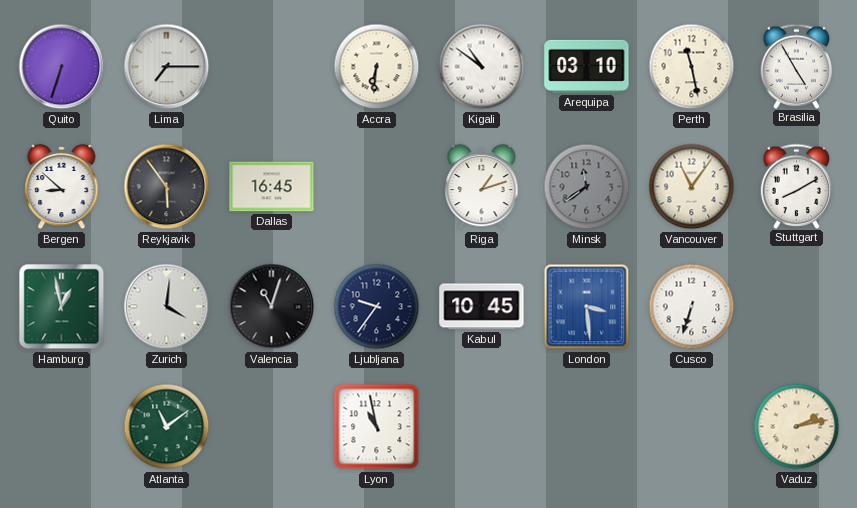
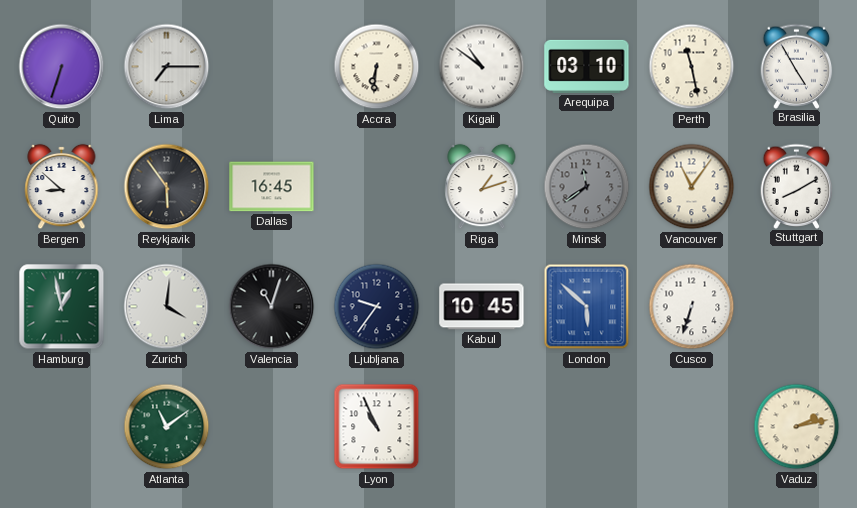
London: 3:29 -> 5:52
Lyon: 10:58 -> 10:56
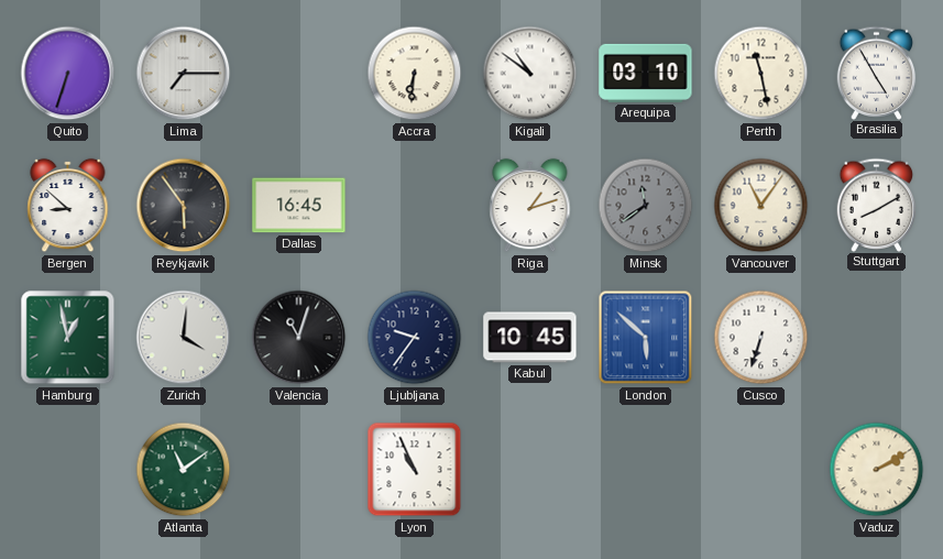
Vaduz: 2:13 -> 2:10
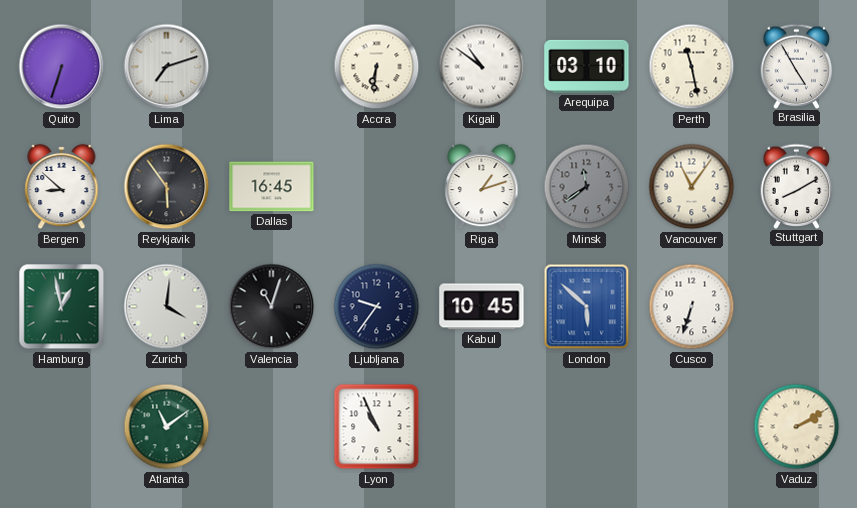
Lima: 7:15 -> 7:12
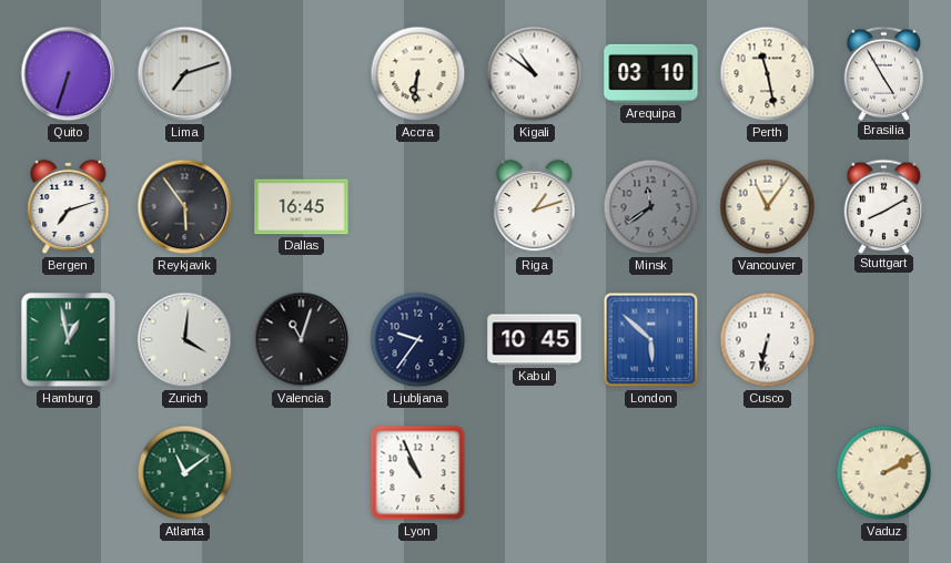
Bergen: 8:52 -> 7:12
Cusco: 6:33 -> 6:32
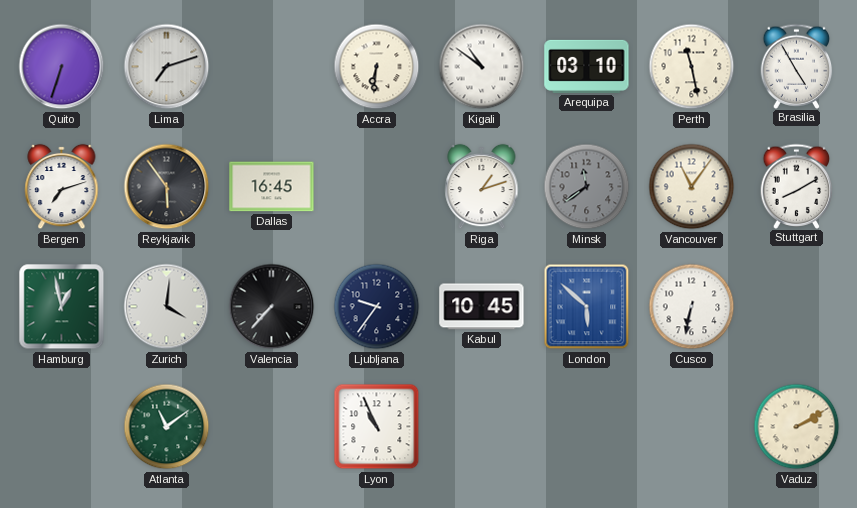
Valencia: 11:03 -> 7:37
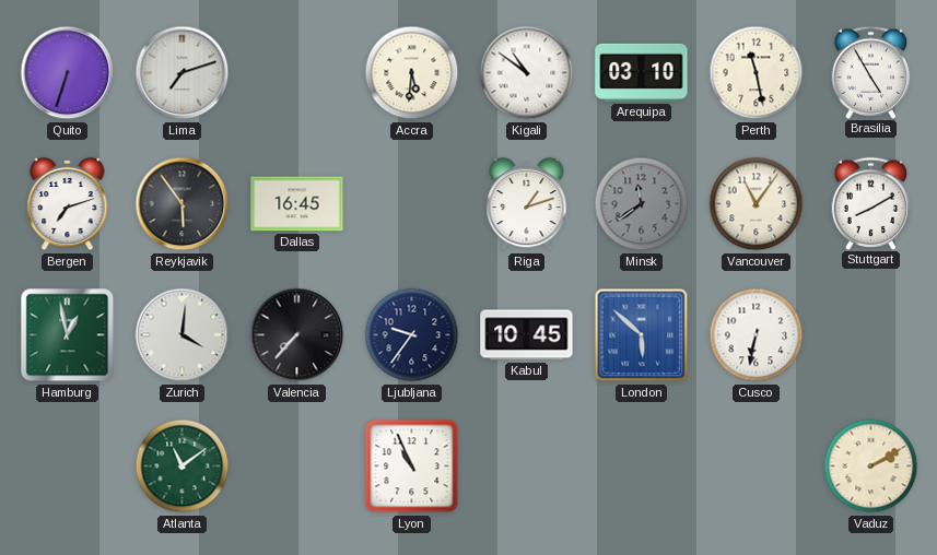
Accra: 6:31 -> 5:31
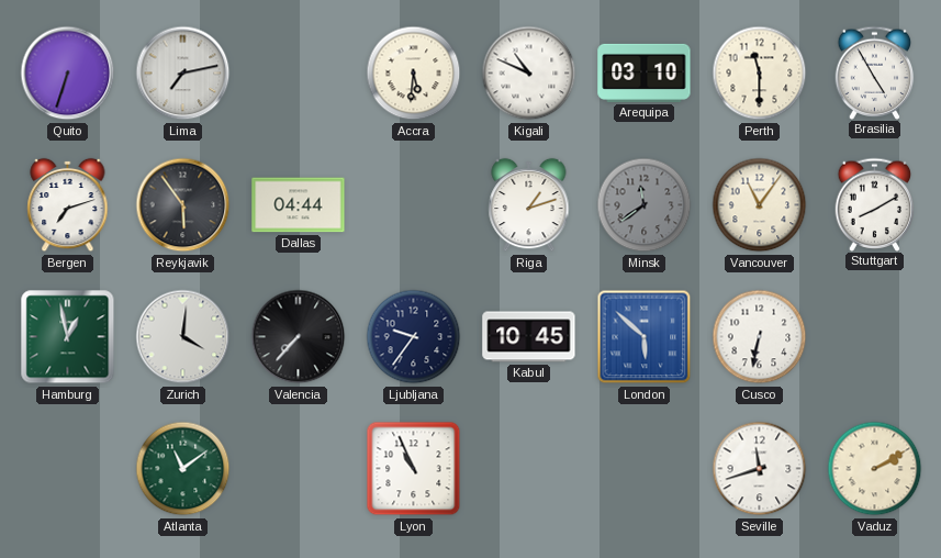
Lima: 7:12 -> 7:13
Kigali: 10:51 -> 10:49
Perth: 11:28 -> 11:30
Dallas: 16:45 -> 04:44
Seville: none -> 11:42
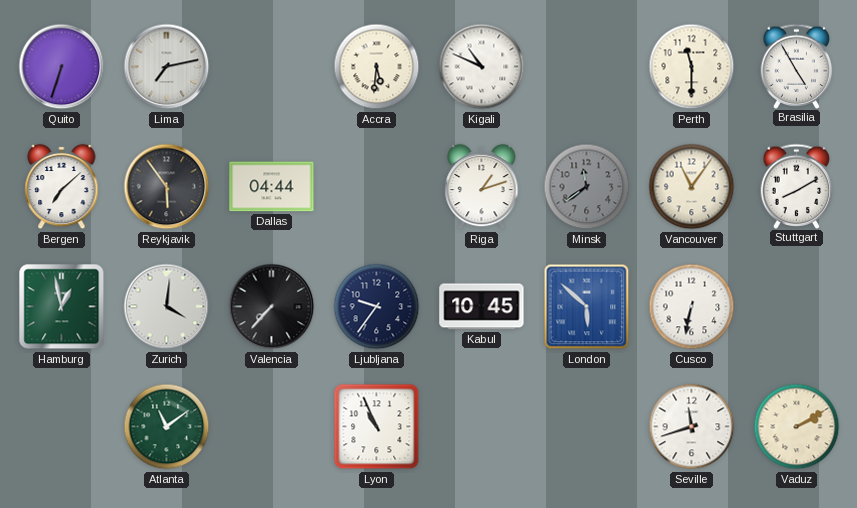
Arequipa: 03:10 -> none
Bergen: 7:12 -> 7:08
